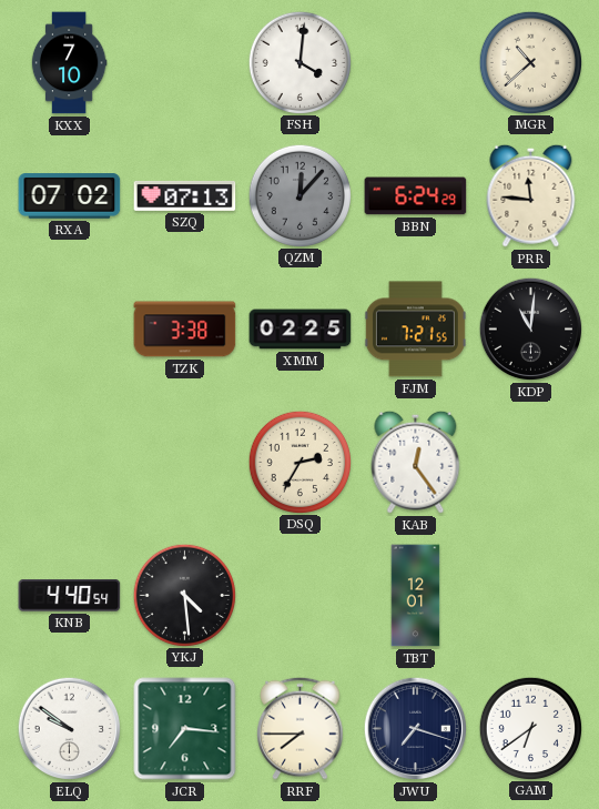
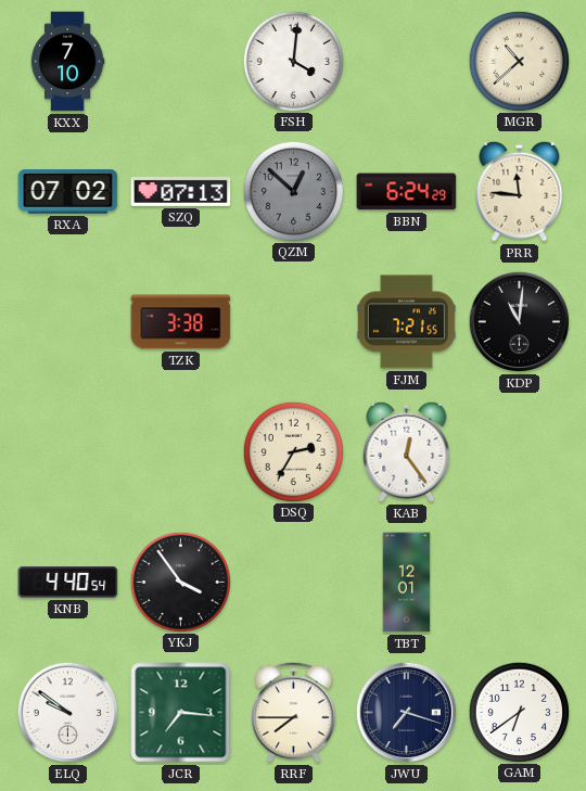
QZM: 12:07 -> 12:52
XMM: 02:25 -> none
YKJ: 4:29 -> 3:54
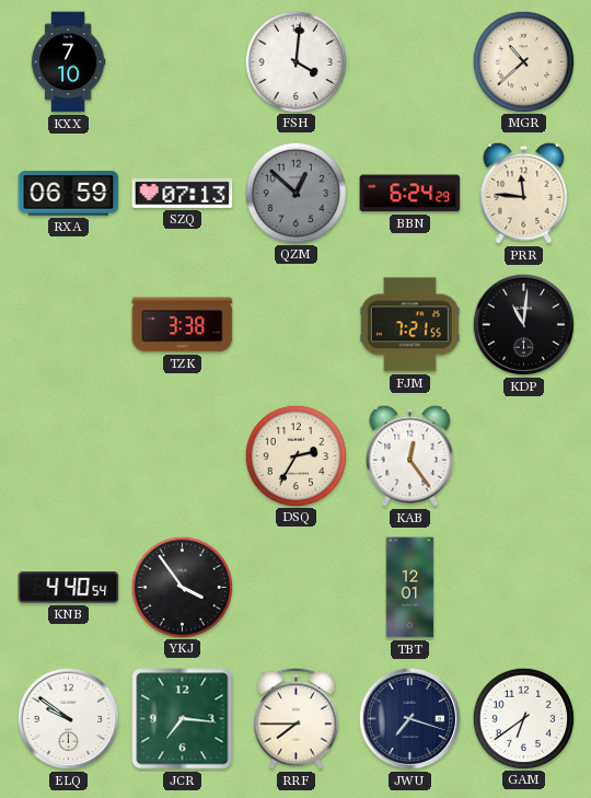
RXA: 07:02 -> 06:59
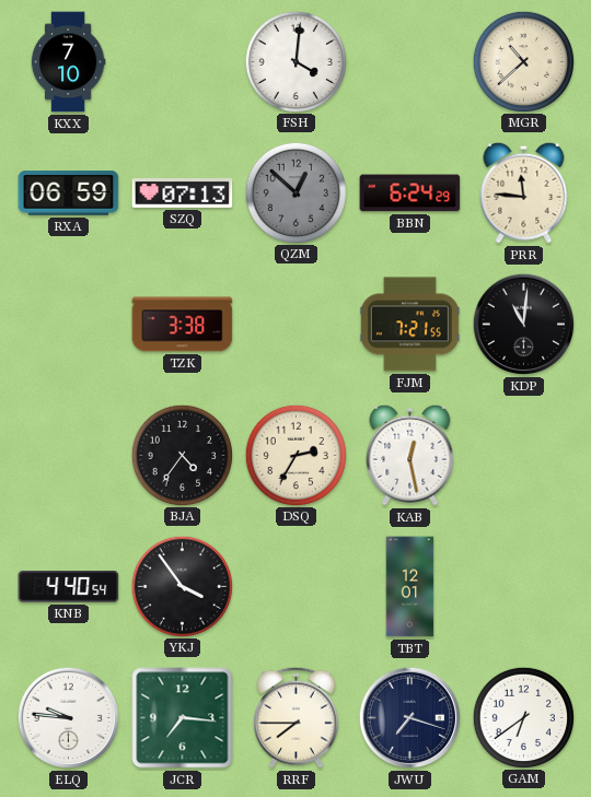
BJA: none -> 4:36
KAB: 12:24 -> 12:28
ELQ: 9:51 -> 9:46
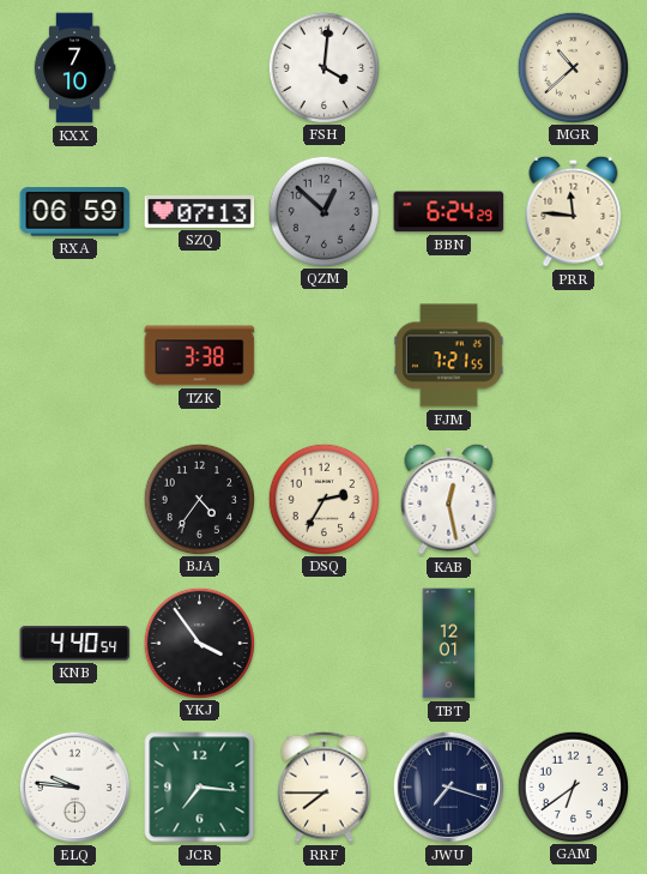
KDP: 11:01 -> none
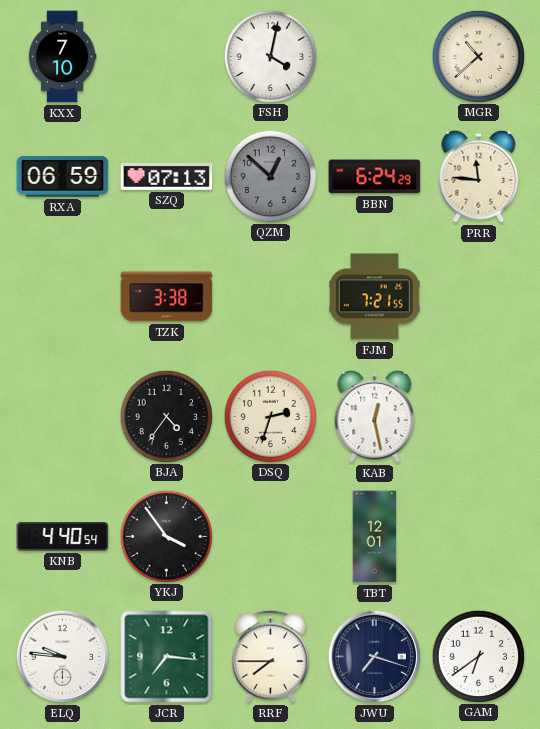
FSH: 4:01 -> 4:02
DSQ: 2:35 -> 2:33
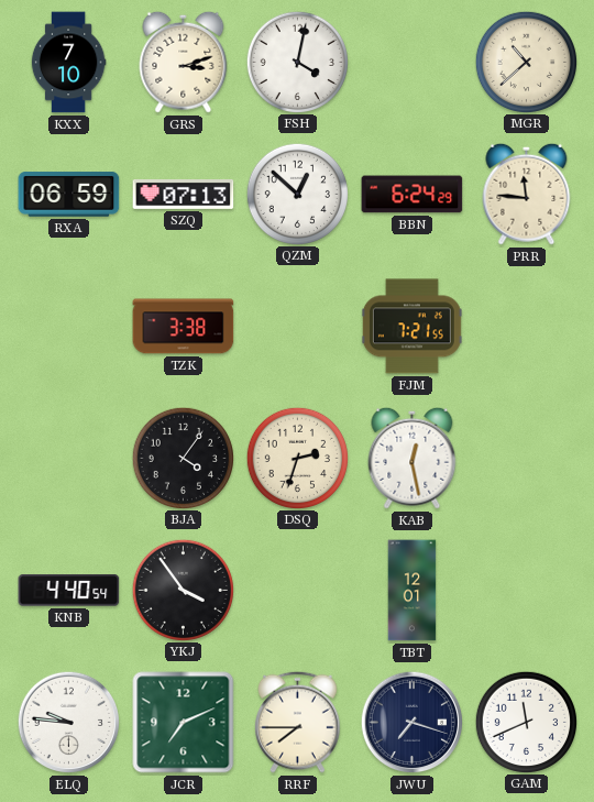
GRS: none -> 3:12
QZM dial: grey -> white
BJA: 4:36 -> 4:06
JCR: 7:16 -> 7:11
GAM: 6:39 -> 11:41
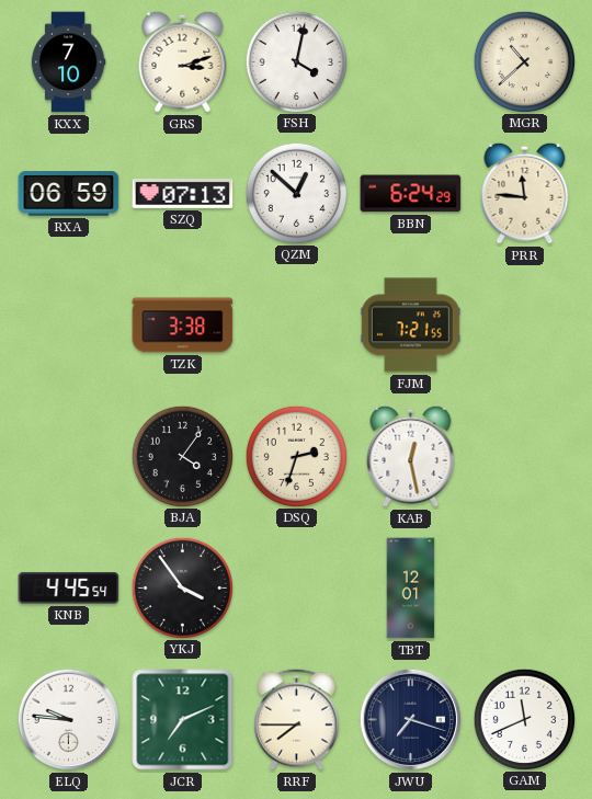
KNB: 4:40 -> 4:45
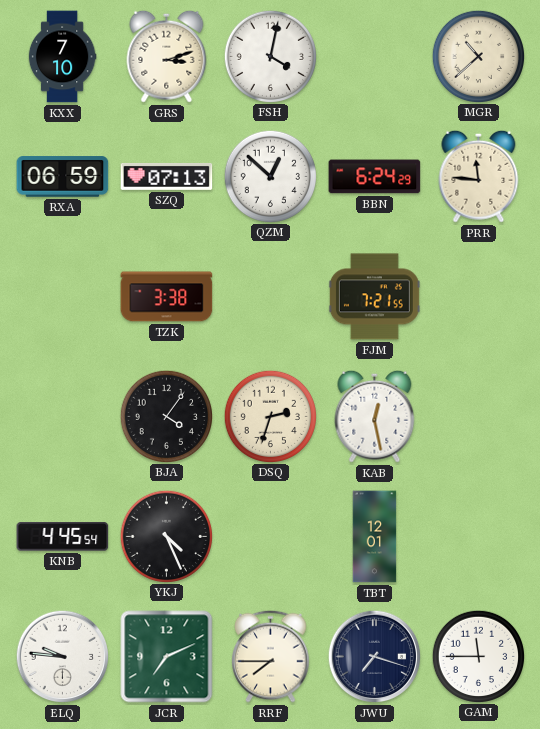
YKJ: 3:54 -> 4:26
GAM: 11:41 -> 11:45
